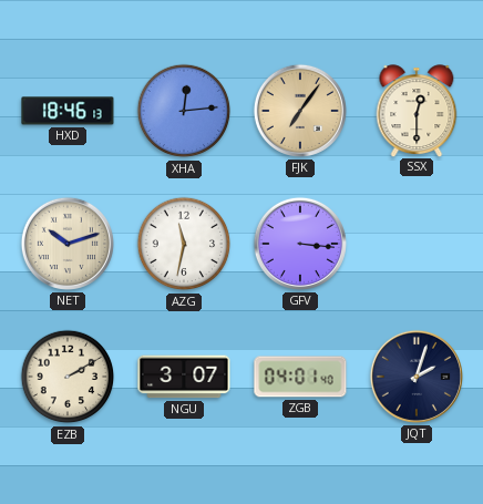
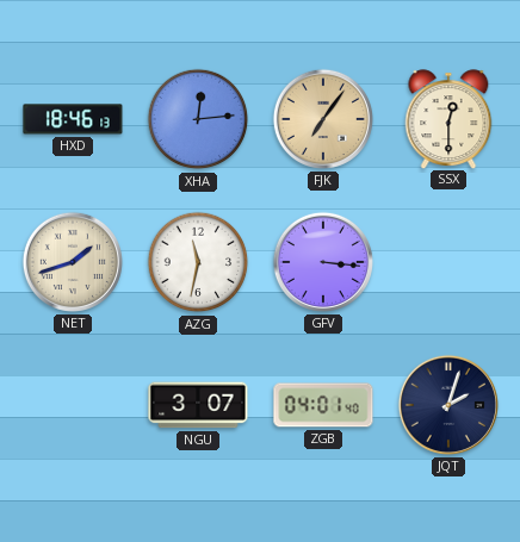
NET: 10:12 -> 1:42
EZB: 2:10 -> none
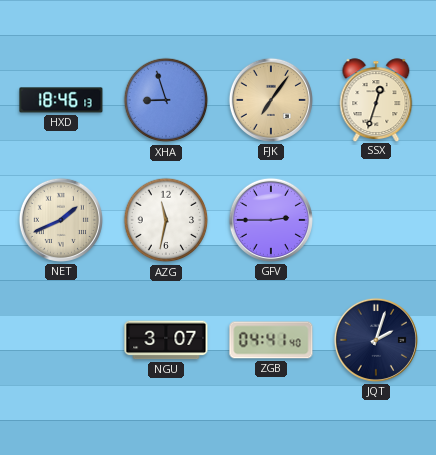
XHA: 12:14 -> 8:57
SSX: 12:30 -> 12:33
NET: 1:42 -> 1:41
GFV: 3:16 -> 2:45
ZGB: 04:01 -> 04:41
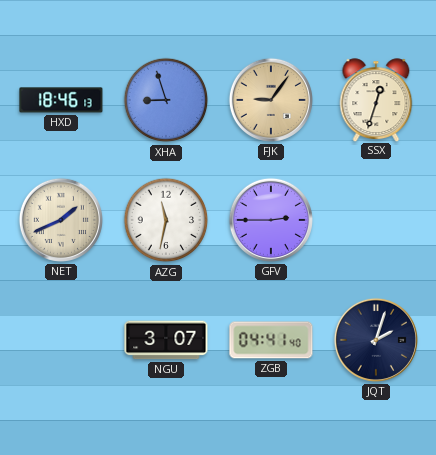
FJK: 7:06 -> 9:06
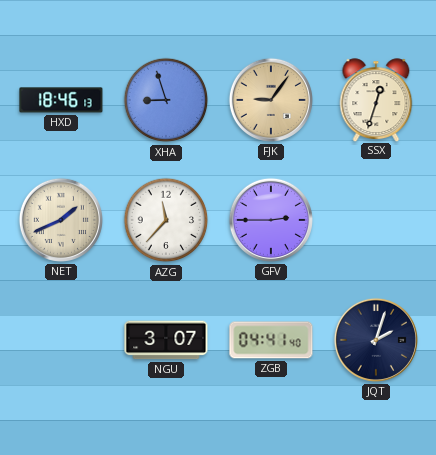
AZG: 11:32 -> 11:37
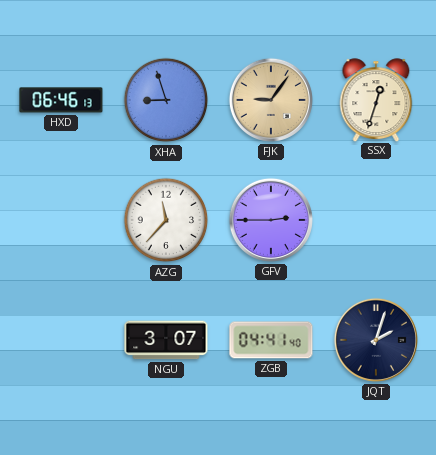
HXD: 18:46 -> 06:46
NET: 1:41 -> none
